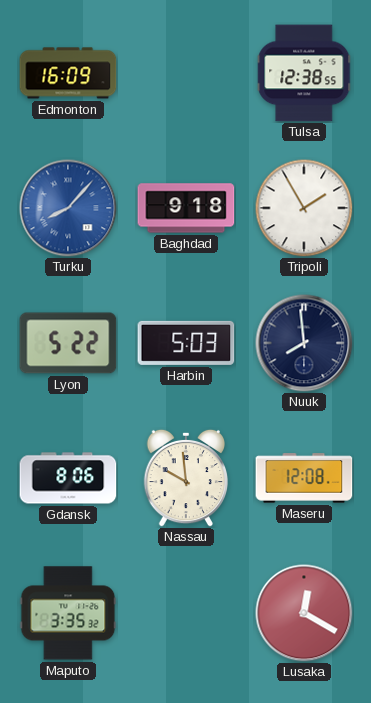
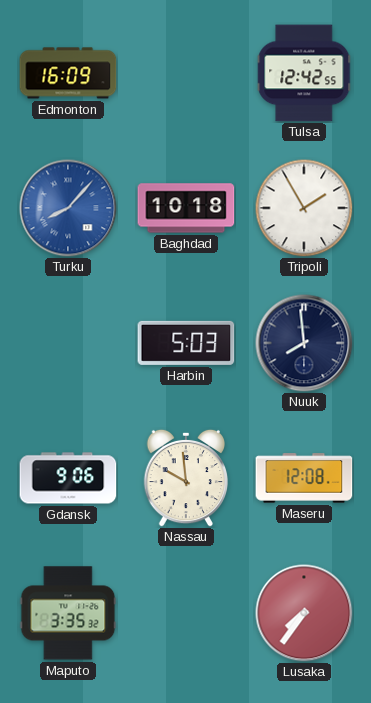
Tulsa: 12:38 -> 12:42
Baghdad: 9:18 -> 10:18
Lyon: 5:22 -> none
Gdansk: 8:06 -> 9:06
Lusaka: 12:20 -> 7:36
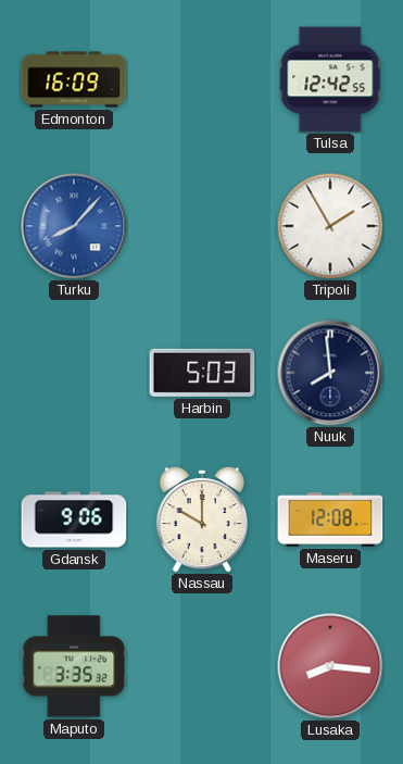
Baghdad: 10:18 -> none
Nassau: 9:59 -> 10:00
Lusaka: 7:36 -> 8:16
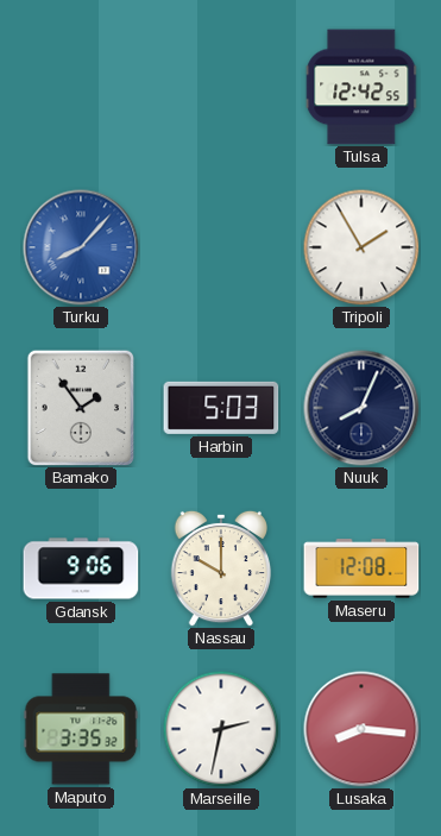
Edmonton: 16:09 -> none
Bamako: none -> 1:54
Nuuk: 7:59 -> 8:04
Marseille: none -> 2:32
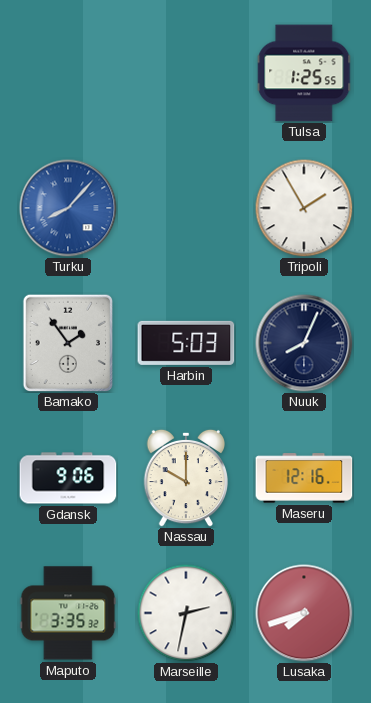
Tulsa: 12:42 -> 1:25
Maseru: 12:08 -> 12:16
Lusaka: 8:16 -> 7:42
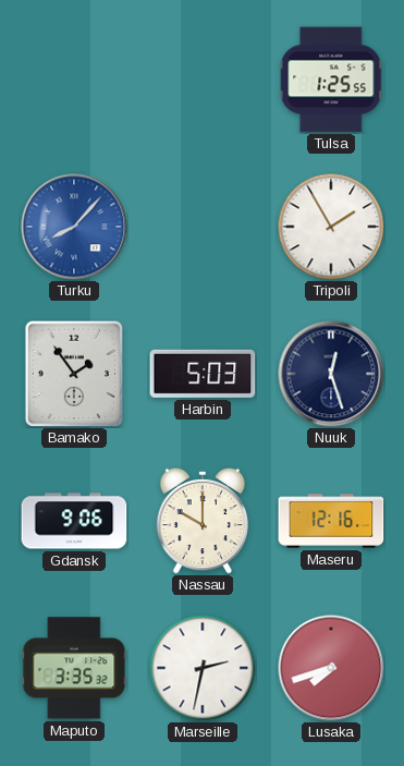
Nuuk: 8:04 -> 12:27
